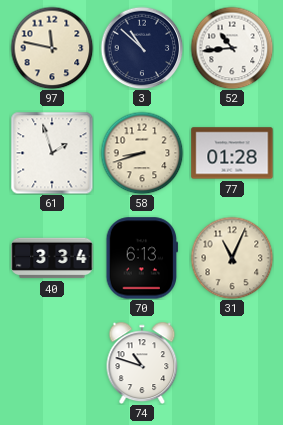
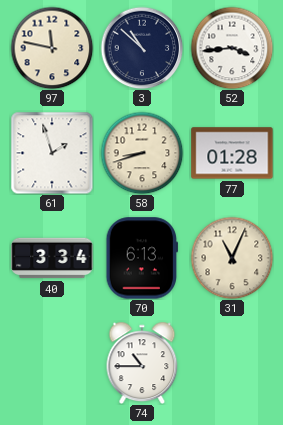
52: 10:44 -> 3:44
74: 10:48 -> 10:45
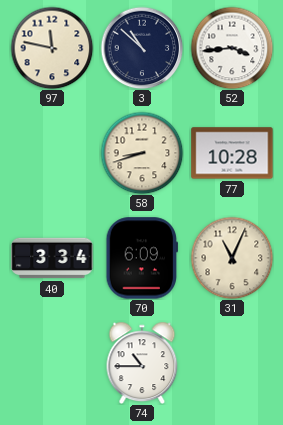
61: 1:57 -> none
77: 01:28 -> 10:28
70: 6:13 -> 6:09
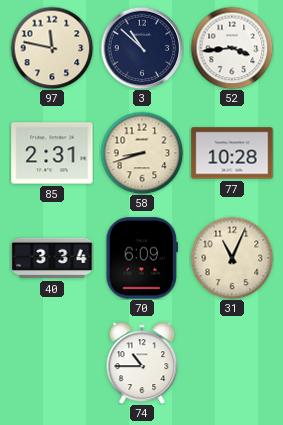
85: none -> 2:31
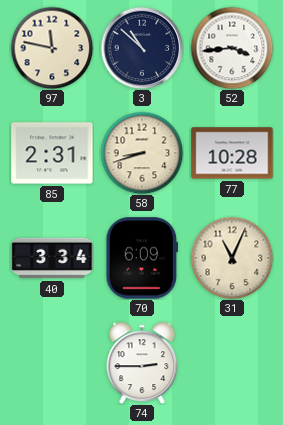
74: 10:45 -> 2:45
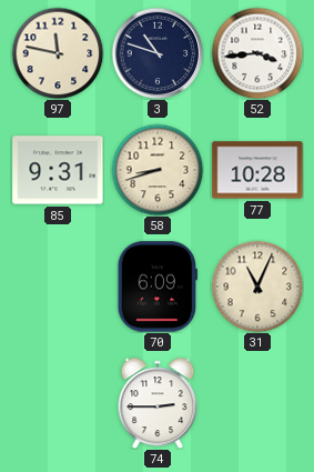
3: 10:52 -> 10:48
85: 2:31 -> 9:31
40: 3:34 -> none
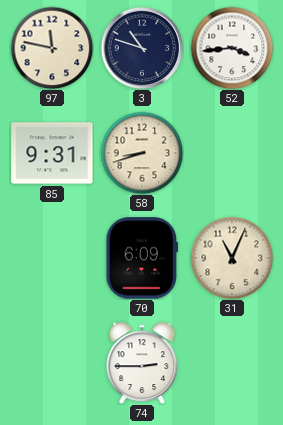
77: 10:28 -> none
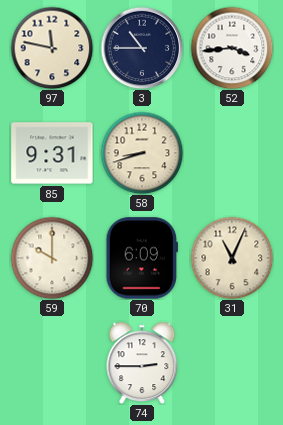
3: 10:48 -> 10:45
59: none -> 10:00
